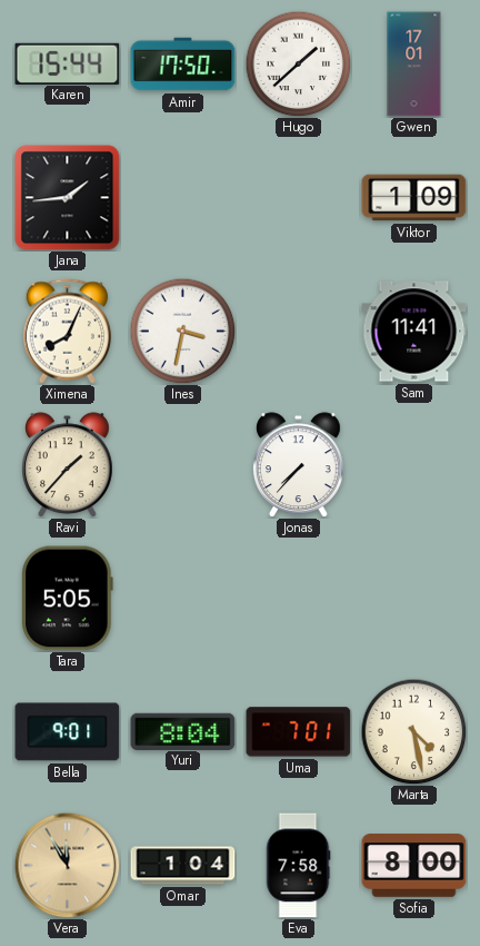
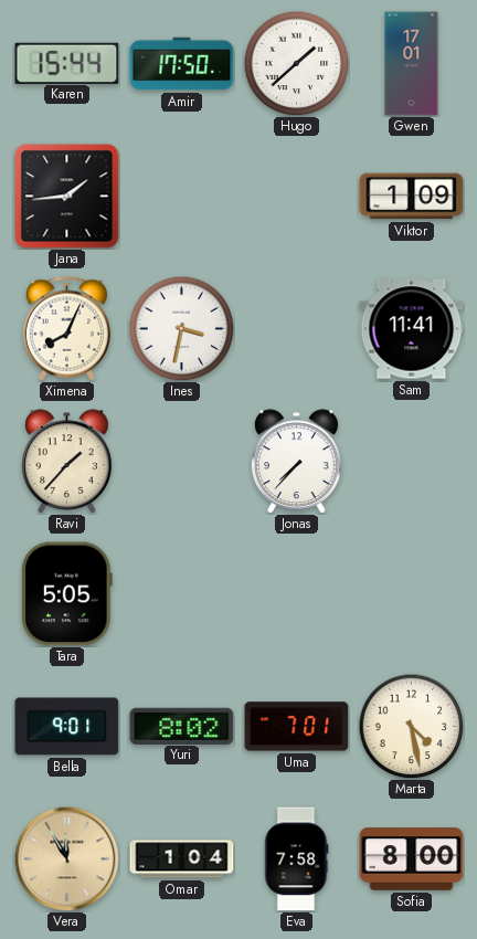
Yuri: 8:04 -> 8:02
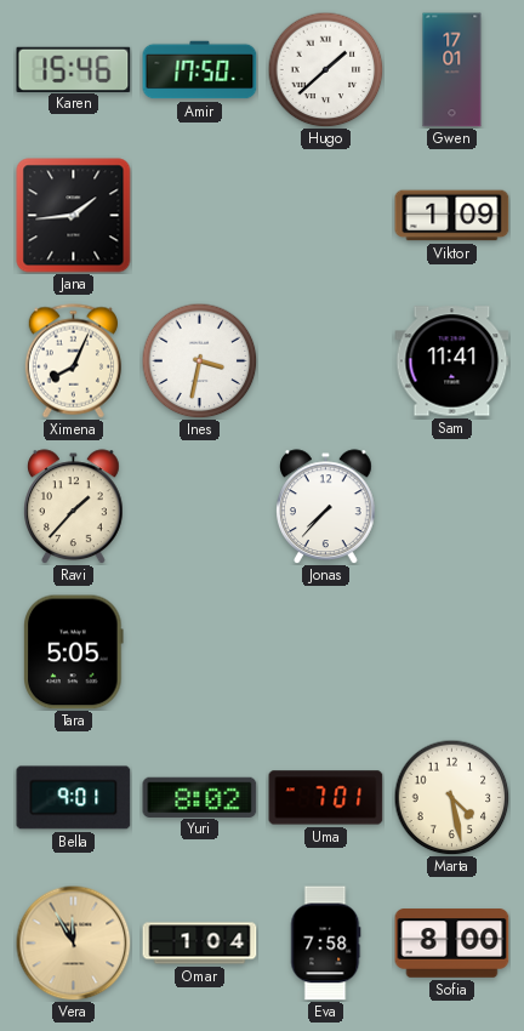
Karen: 15:44 -> 15:46
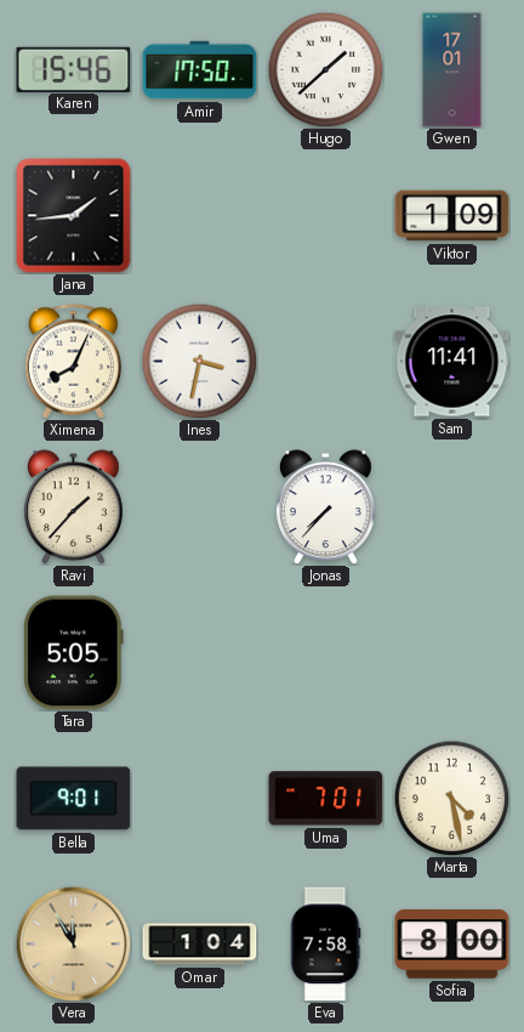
Yuri: 8:02 -> none
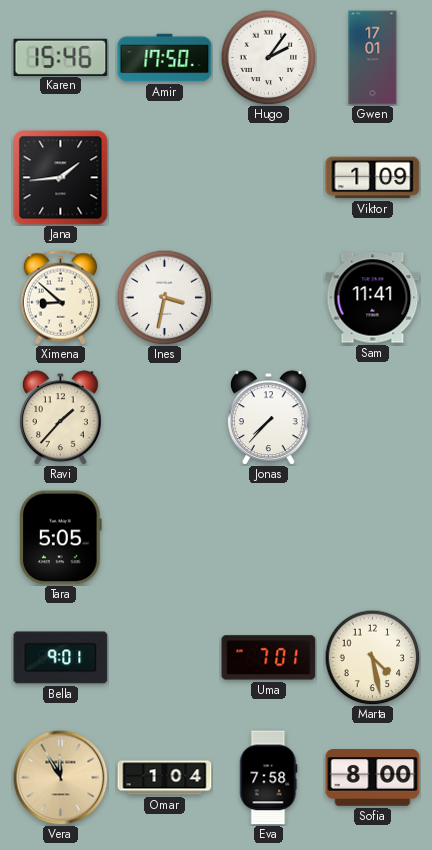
Hugo: 1:38 -> 2:06
Ximena: 8:04 -> 8:52
